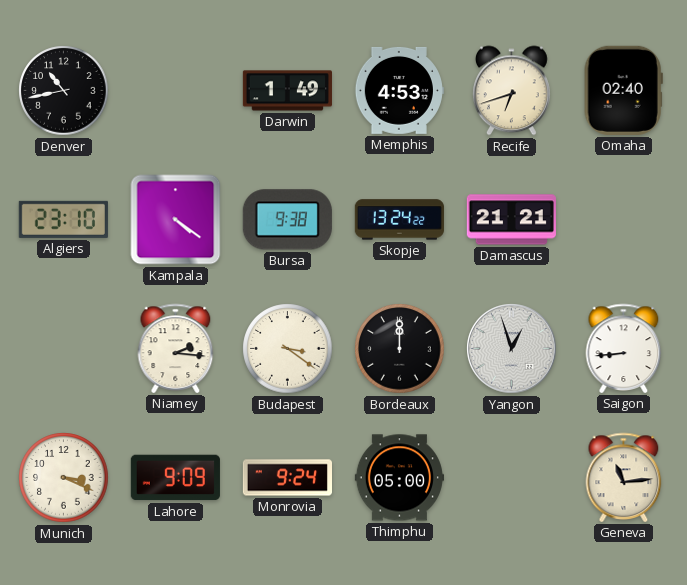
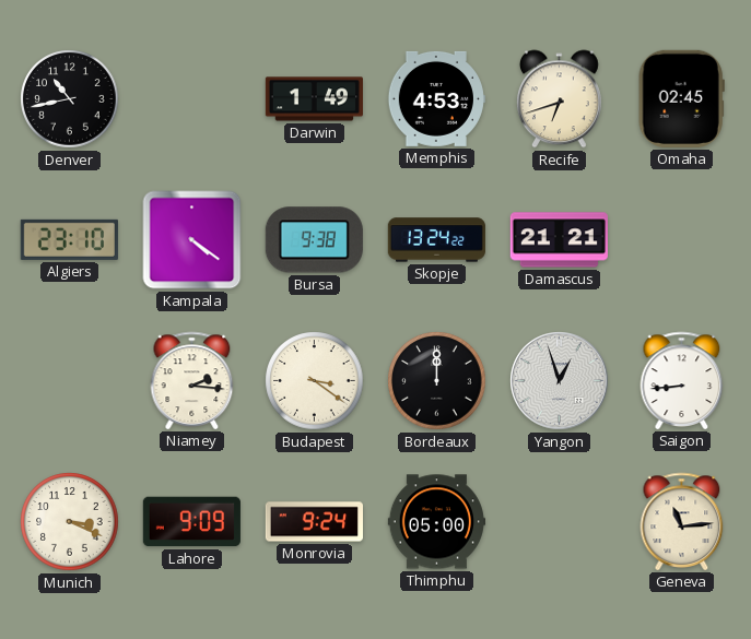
Omaha: 02:40 -> 02:45
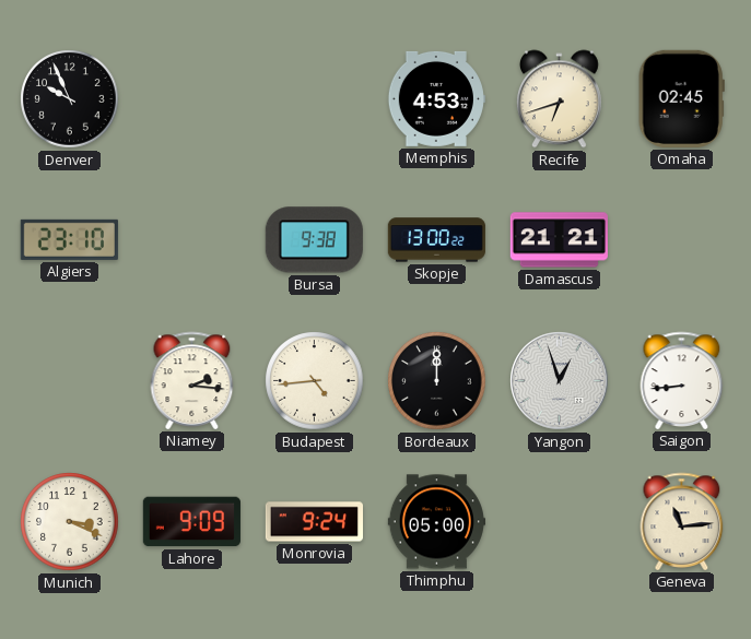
Denver: 10:43 -> 9:56
Darwin: 1:49 -> none
Kampala: 4:21 -> none
Skopje: 13:24 -> 13:00
Budapest: 3:21 -> 4:44
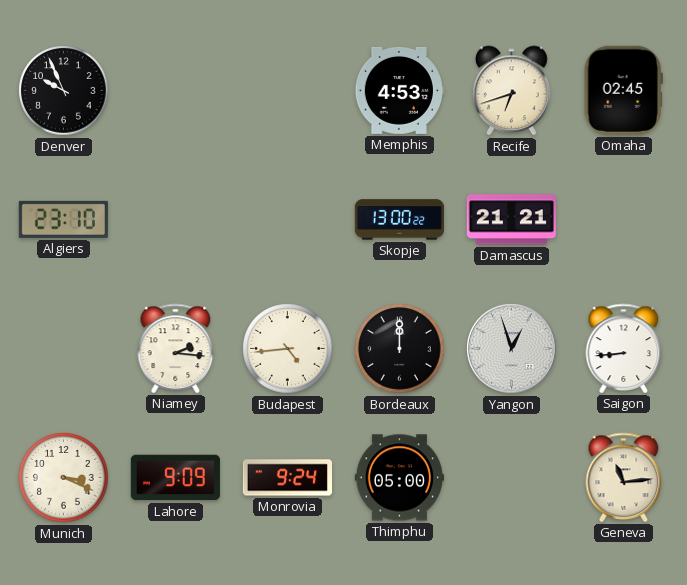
Bursa: 9:38 -> none
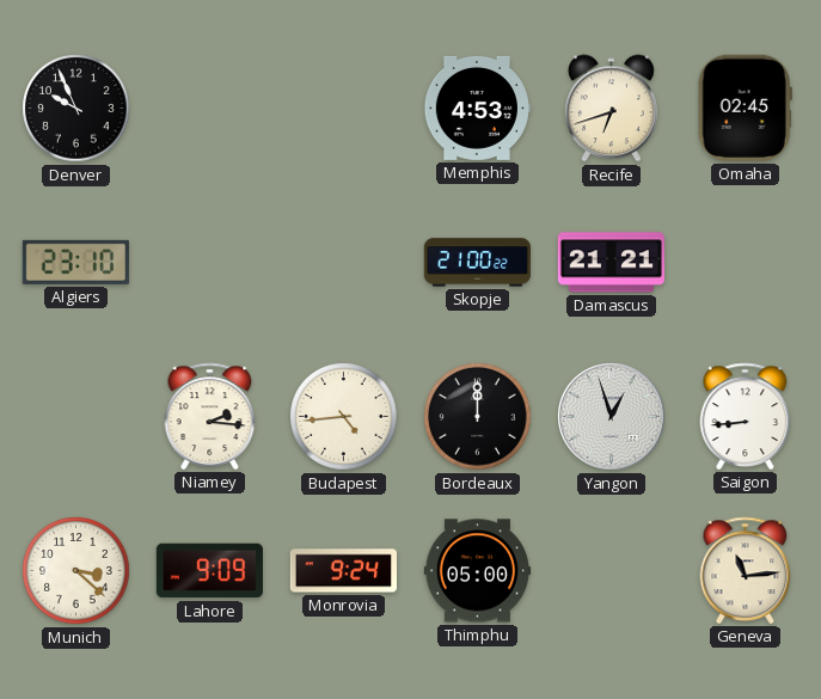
Skopje: 13:00 -> 21:00
Munich: 3:19 -> 3:22
